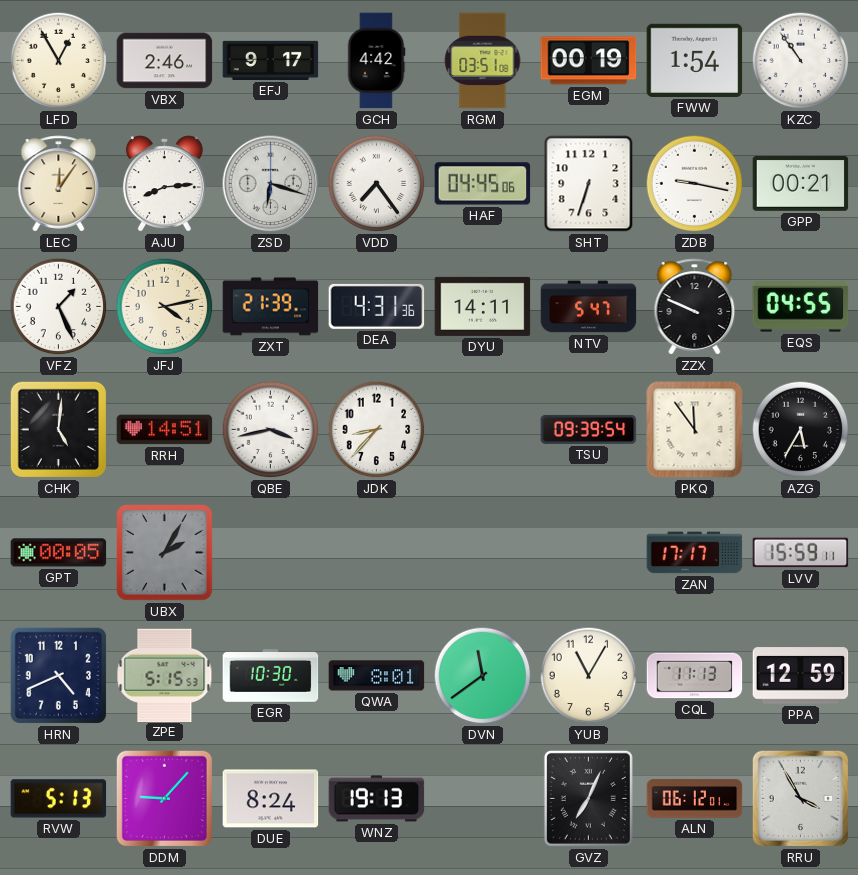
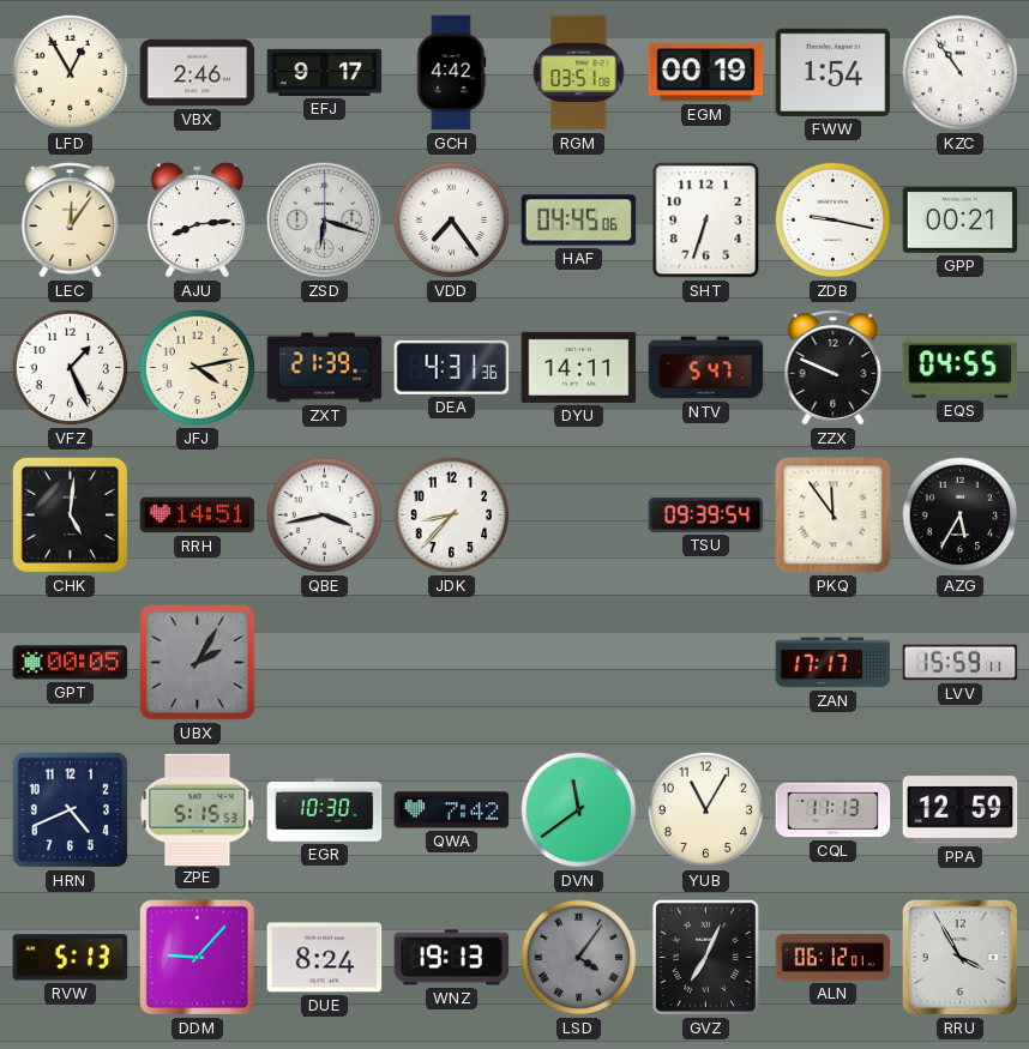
QWA: 8:01 -> 7:42
LSD: none -> 4:06
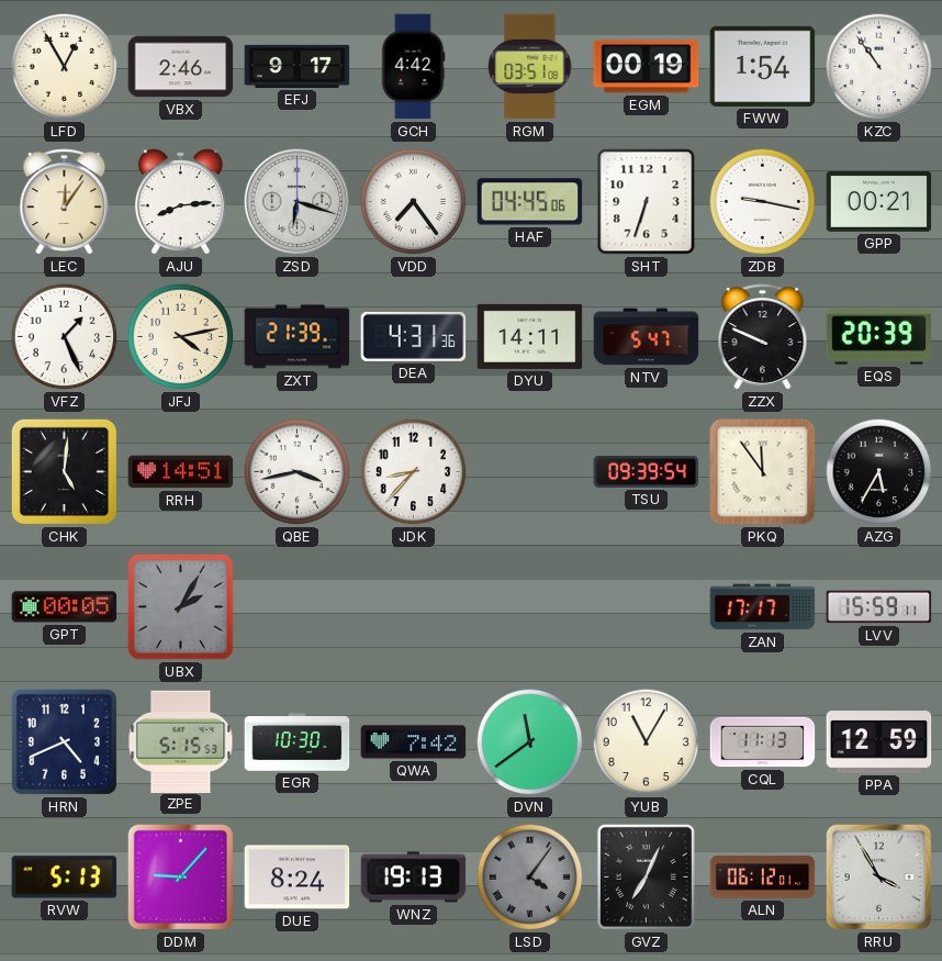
EQS: 04:55 -> 20:39
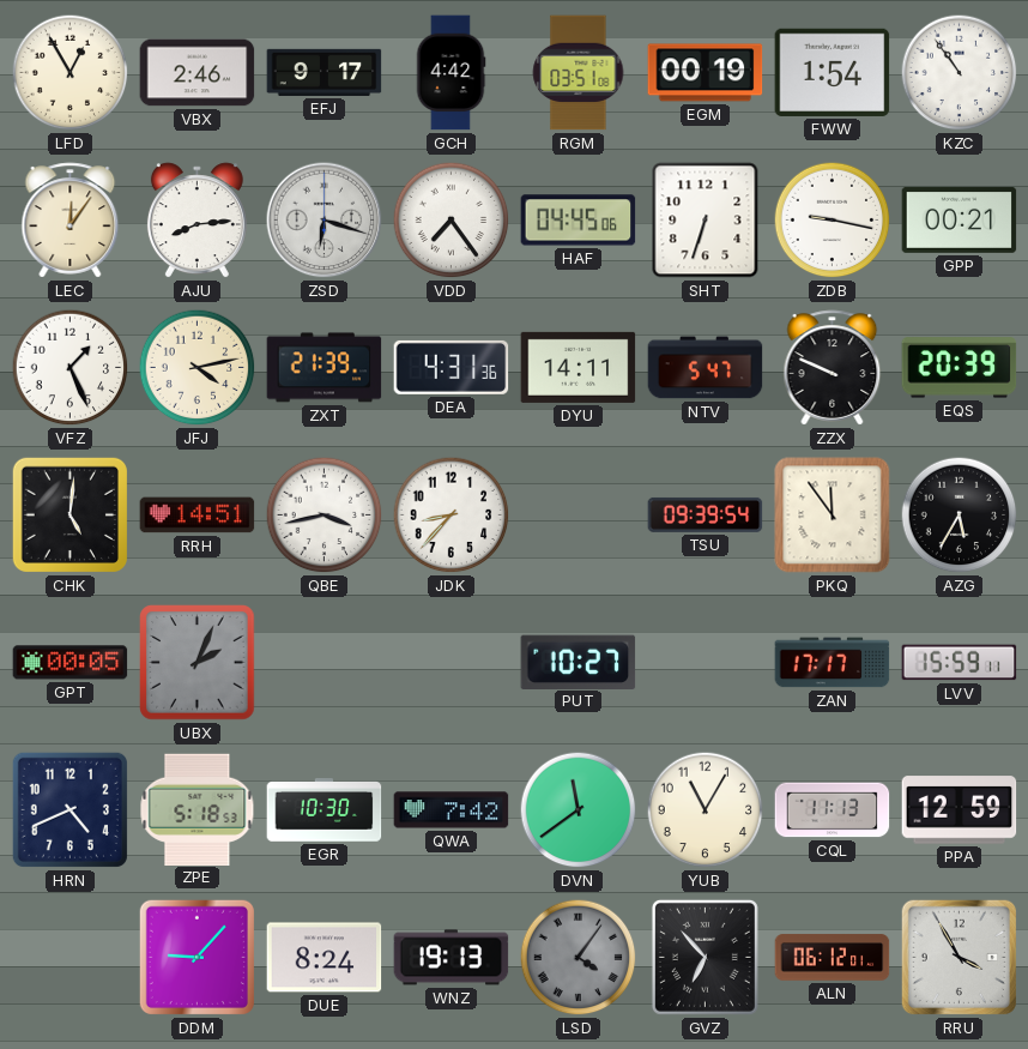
UBX: 2:05 -> 2:04
PUT: none -> 10:27
ZPE: 5:15 -> 5:18
RVW: 5:13 -> none
GVZ: 7:04 -> 6:53
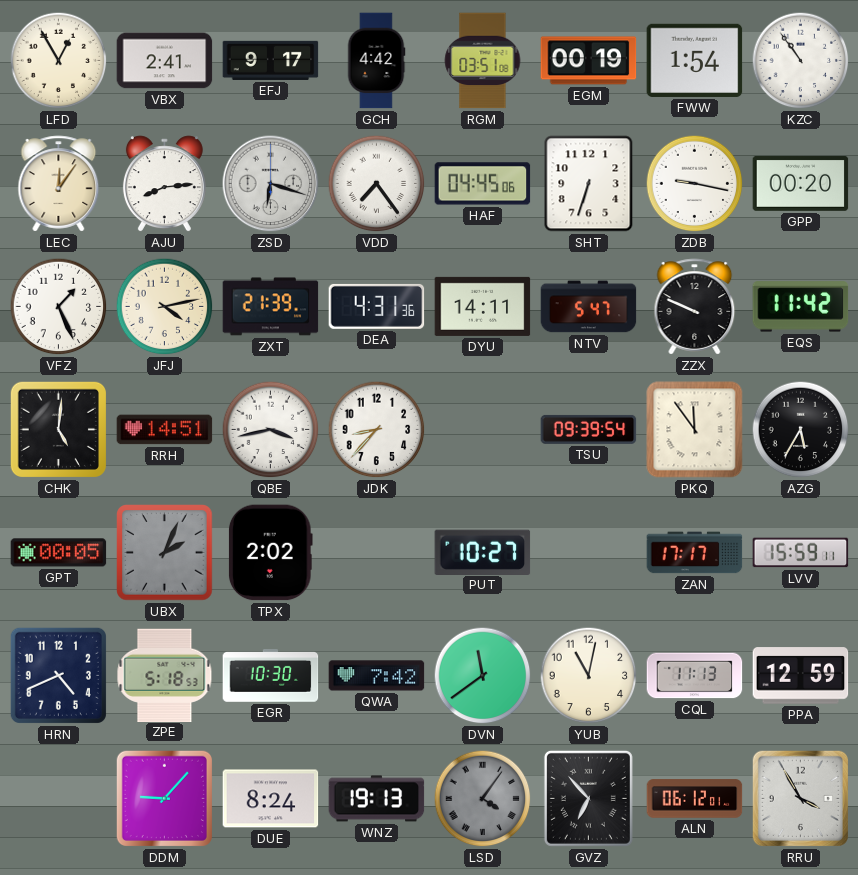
VBX: 2:46 -> 2:41
GPP: 00:21 -> 00:20
EQS: 20:39 -> 11:42
TPX: none -> 2:02
YUB: 11:05 -> 11:02
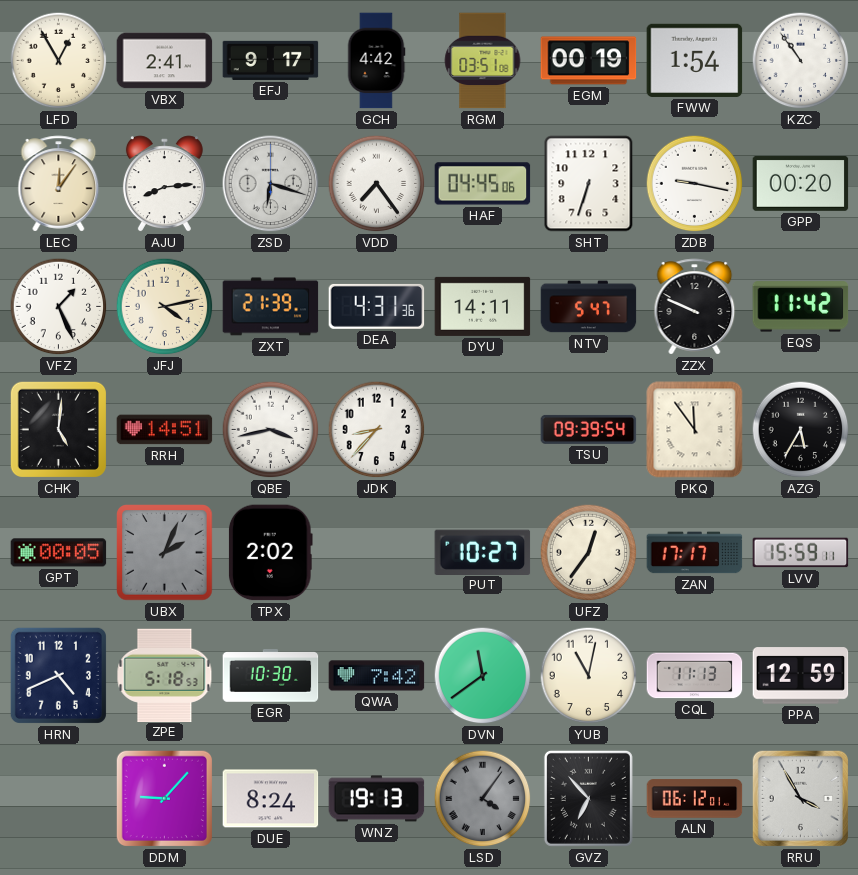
UFZ: none -> 12:36
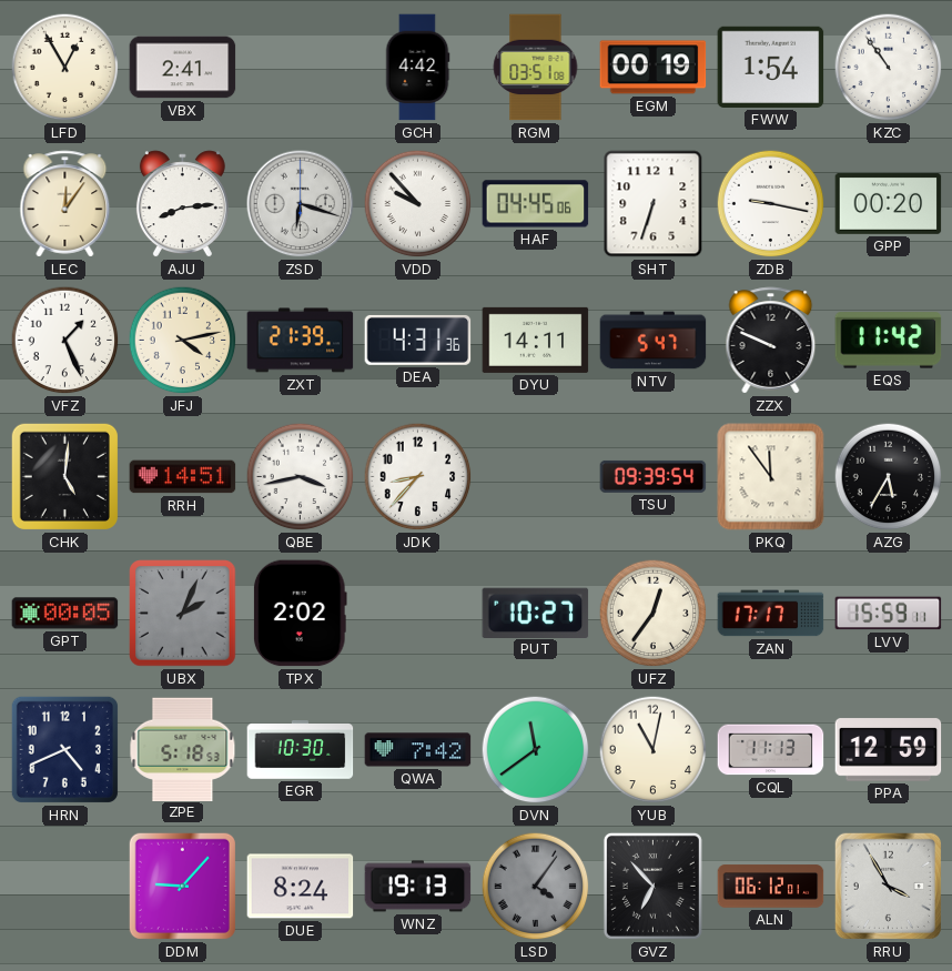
EFJ: 9:17 -> none
VDD: 7:24 -> 9:53
